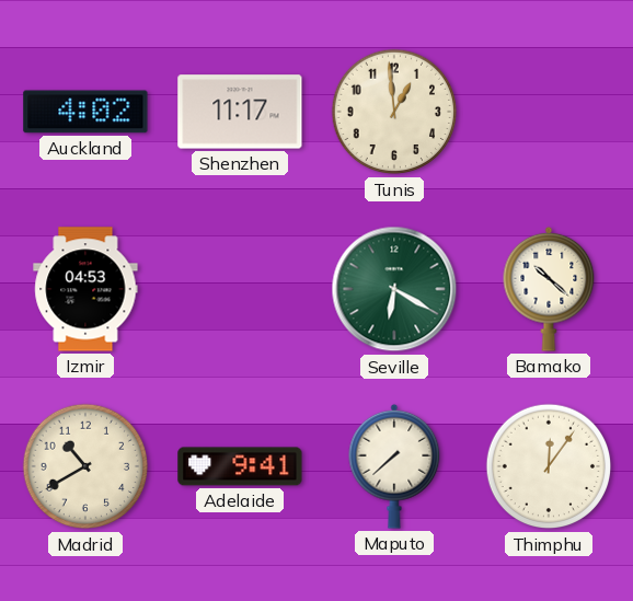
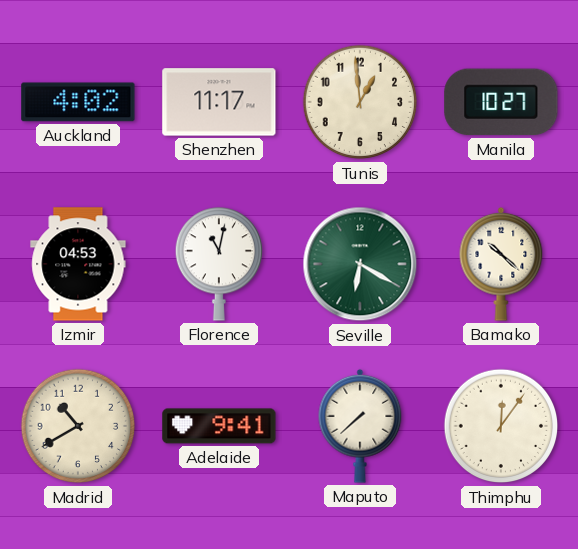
Manila: none -> 10:27
Florence: none -> 11:02
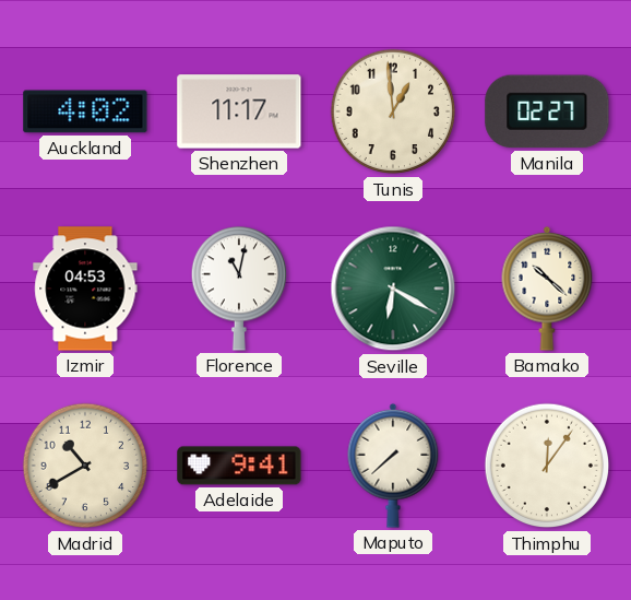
Manila: 10:27 -> 02:27
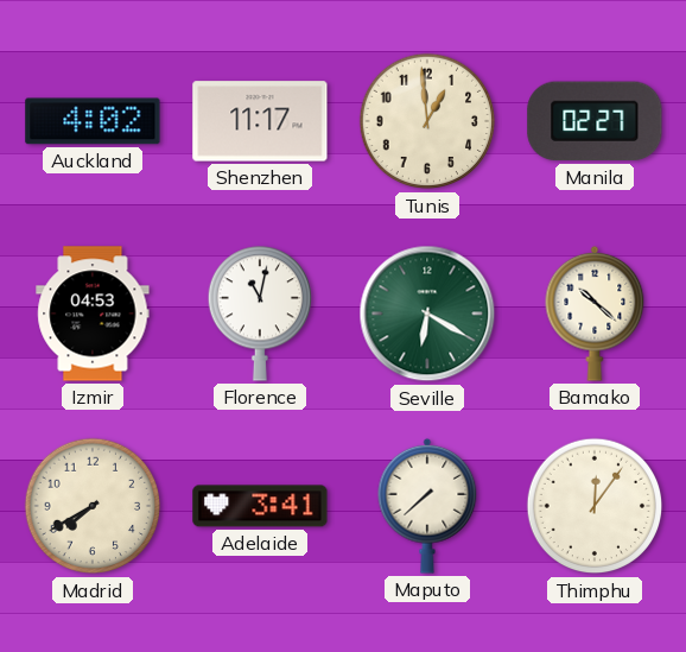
Madrid: 10:40 -> 7:40
Adelaide: 9:41 -> 3:41
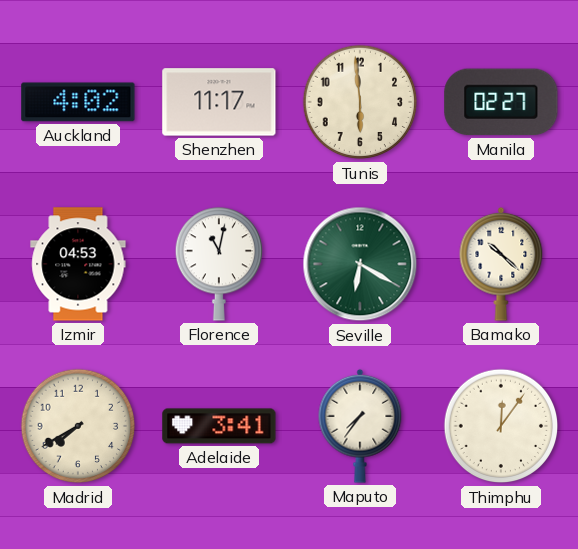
Tunis: 12:59 -> 5:59
Maputo: 7:38 -> 7:36
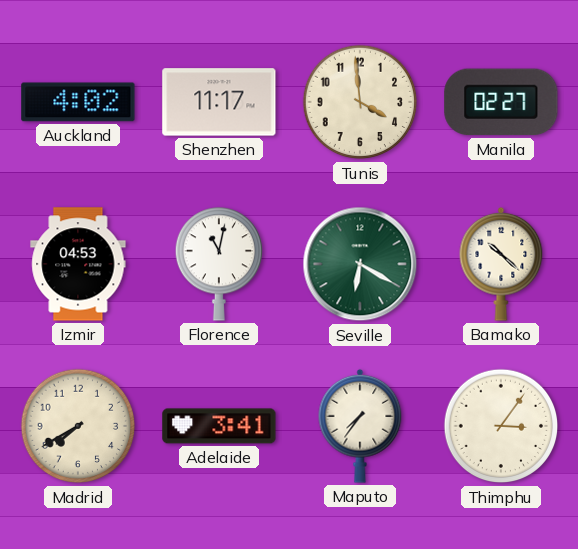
Tunis: 5:59 -> 3:59
Thimphu: 12:06 -> 3:06
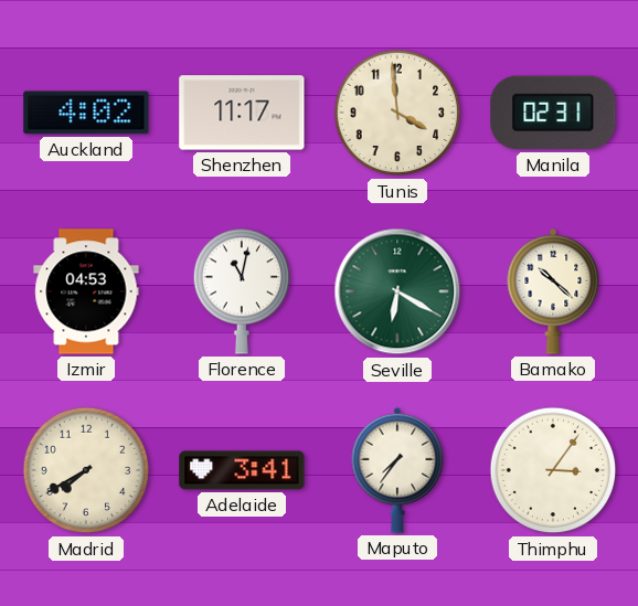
Manila: 02:27 -> 02:31
